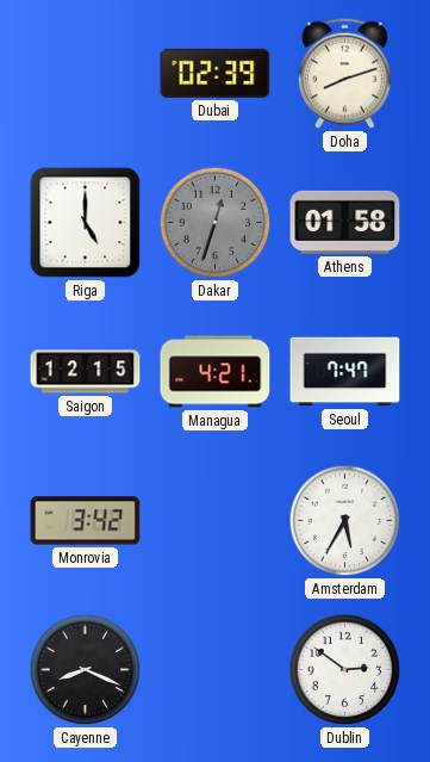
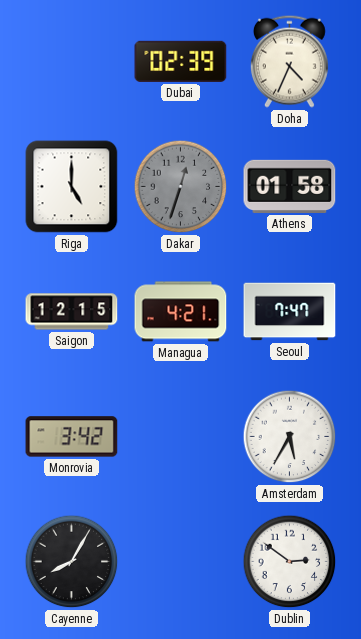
Doha: 8:12 -> 4:34
Cayenne: 8:19 -> 8:05
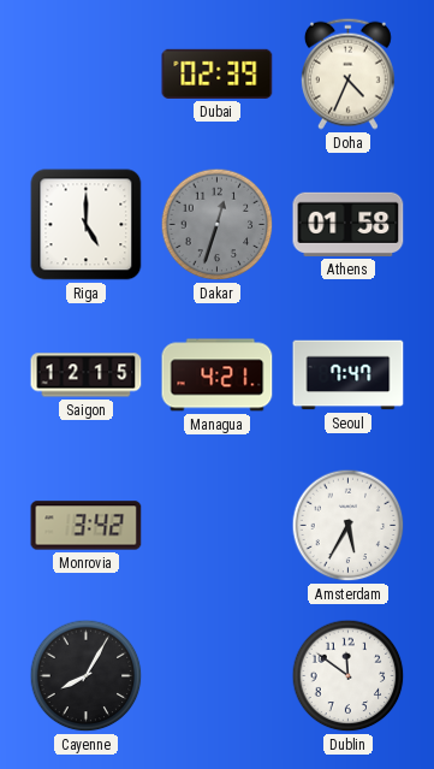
Dublin: 2:51 -> 11:51
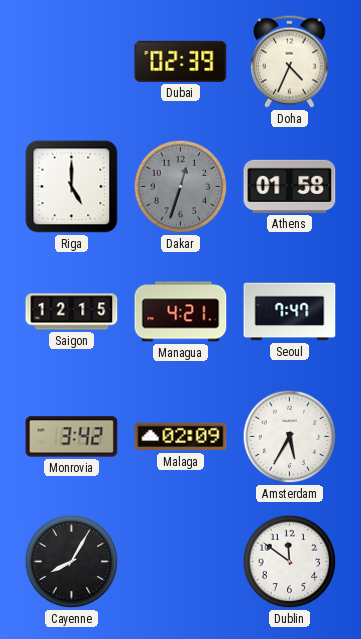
Malaga: none -> 02:09
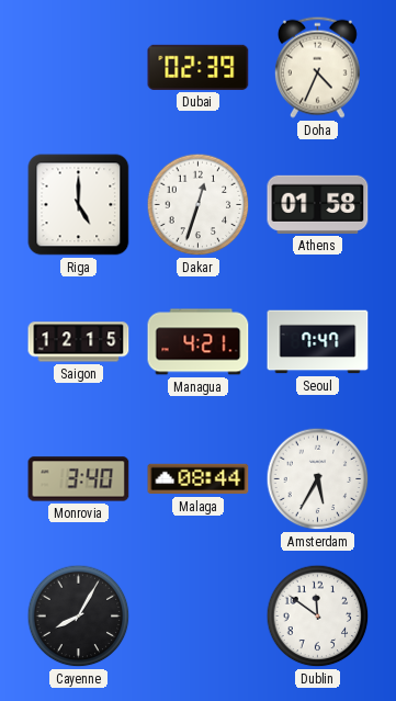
Dakar dial: grey -> white
Monrovia: 3:42 -> 3:40
Malaga: 02:09 -> 08:44
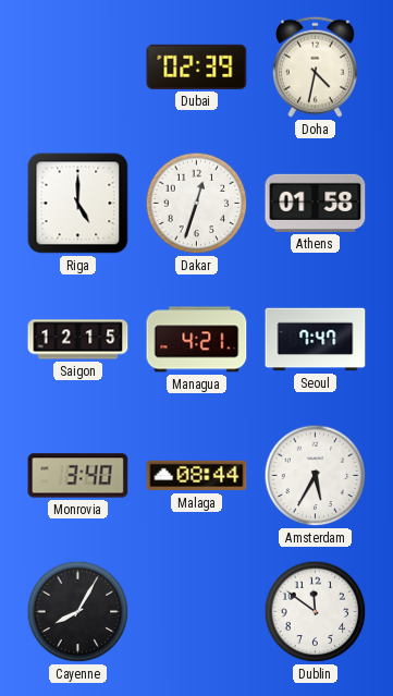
Doha: 4:34 -> 4:32
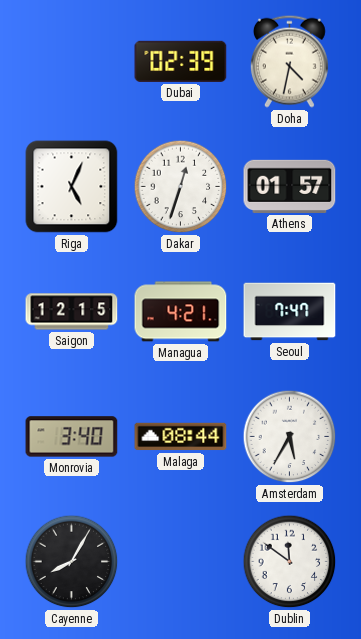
Riga: 5:00 -> 5:04
Athens: 01:58 -> 01:57
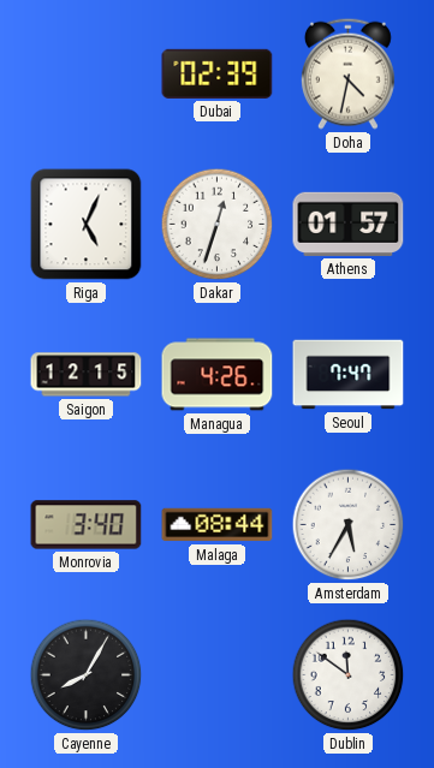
Managua: 4:21 -> 4:26
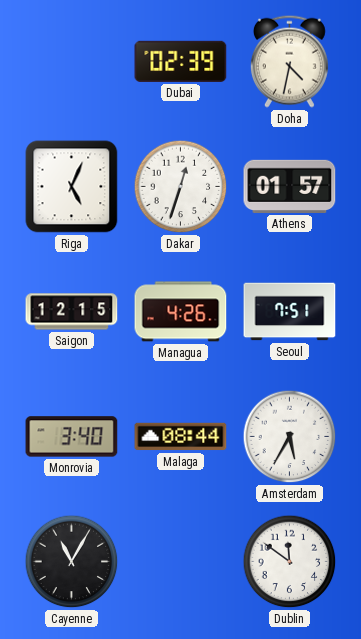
Seoul: 7:47 -> 7:51
Cayenne: 8:05 -> 11:05
